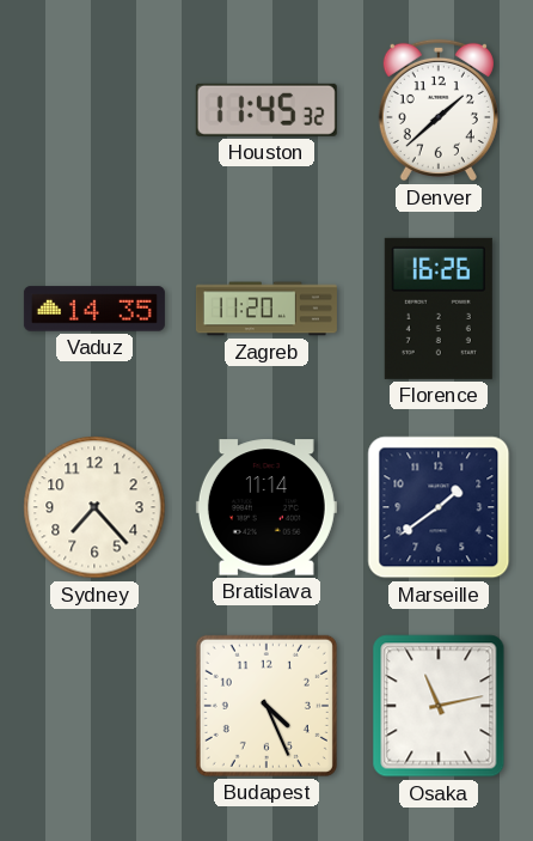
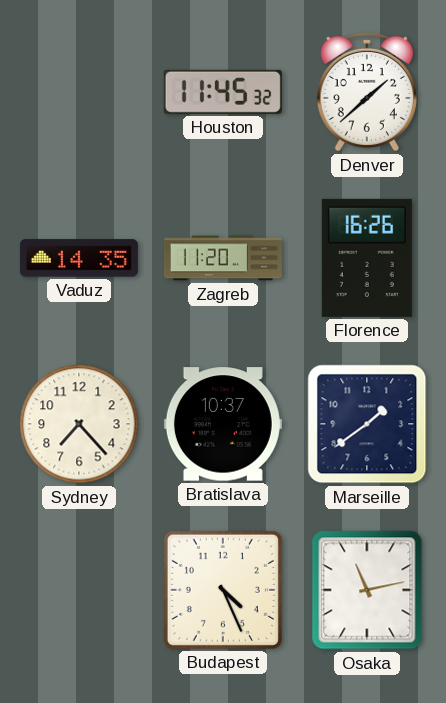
Bratislava: 11:14 -> 10:37
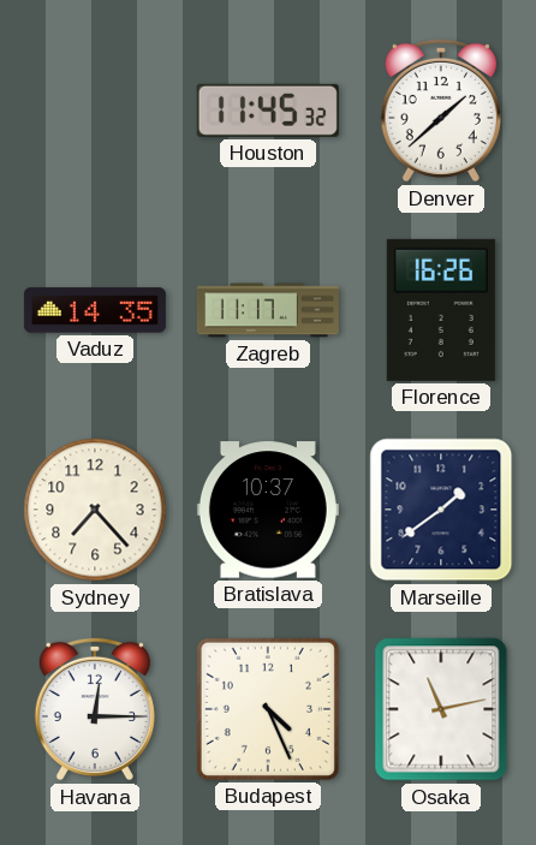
Zagreb: 11:20 -> 11:17
Havana: none -> 12:15
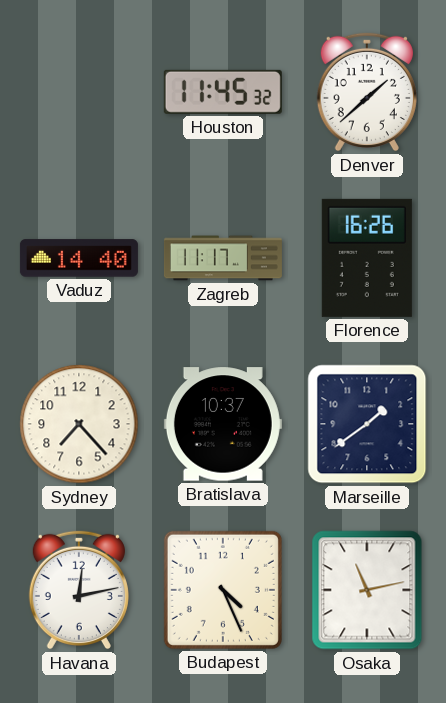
Vaduz: 14:35 -> 14:40
Havana: 12:15 -> 12:13
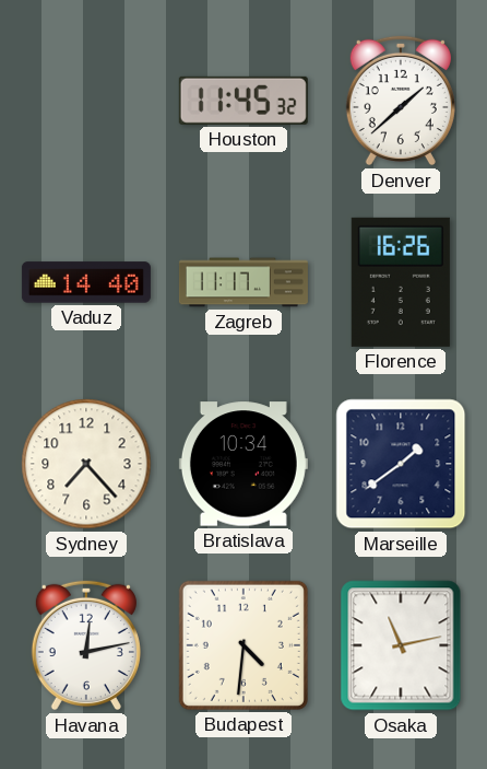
Bratislava: 10:37 -> 10:34
Budapest: 4:26 -> 4:31
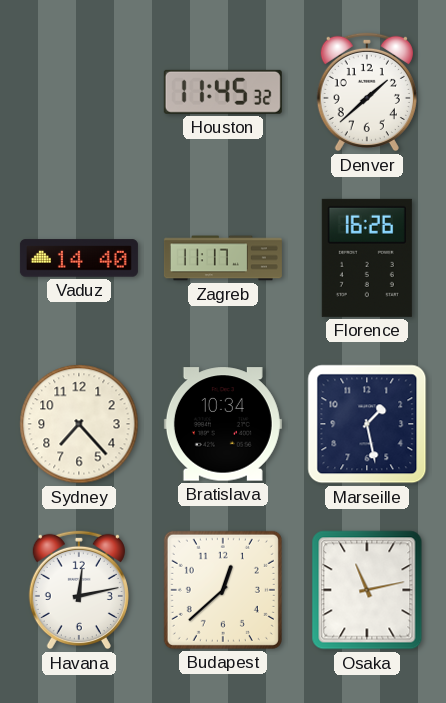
Marseille: 1:39 -> 1:28
Budapest: 4:31 -> 12:38
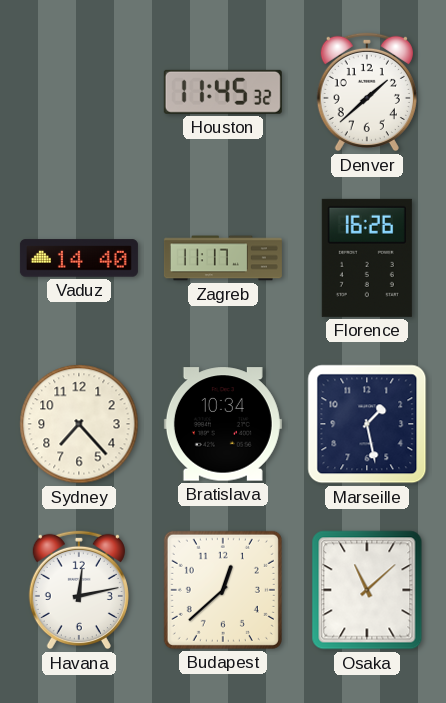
Osaka: 11:13 -> 11:08
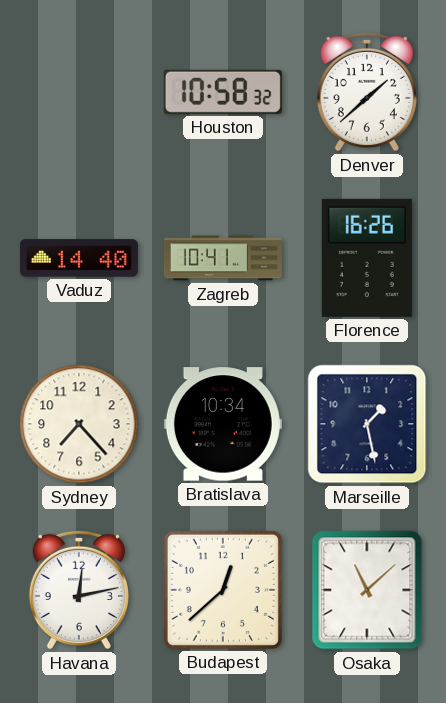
Houston: 11:45 -> 10:58
Zagreb: 11:17 -> 10:41
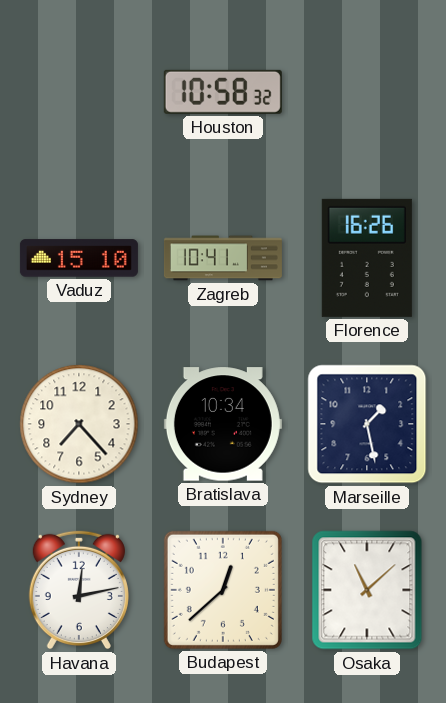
Denver: 1:38 -> none
Vaduz: 14:40 -> 15:10
